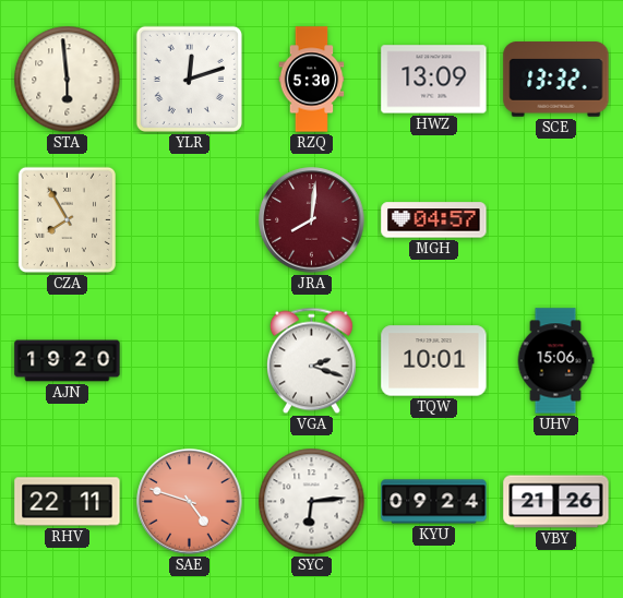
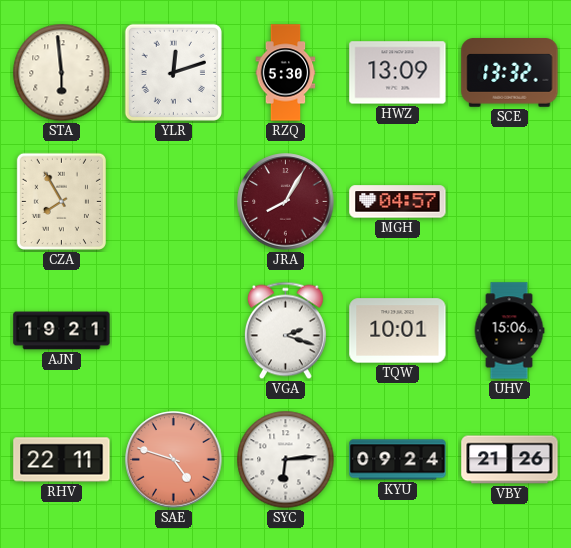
JRA: 8:01 -> 8:05
AJN: 19:20 -> 19:21
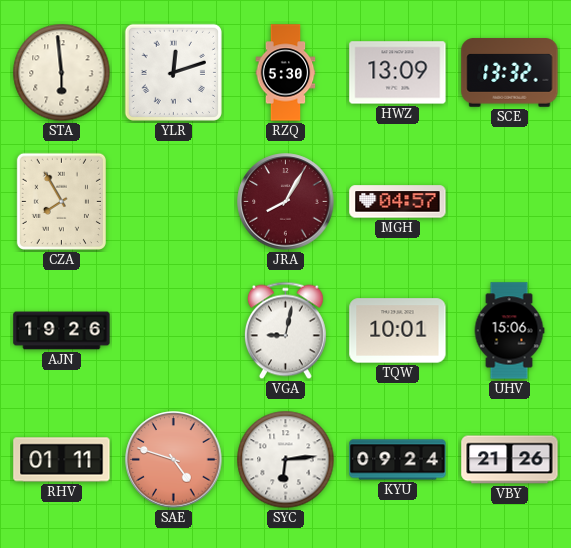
AJN: 19:21 -> 19:26
VGA: 2:18 -> 9:02
RHV: 22:11 -> 01:11
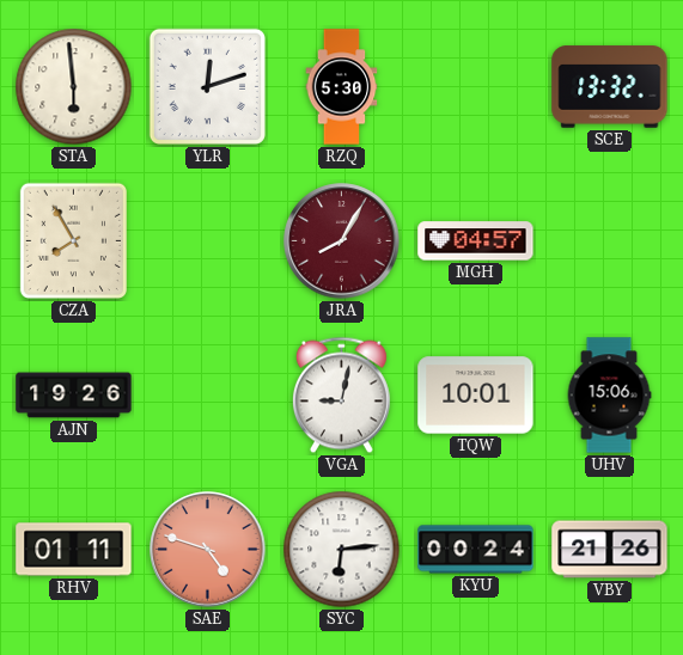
HWZ: 13:09 -> none
KYU: 09:24 -> 00:24
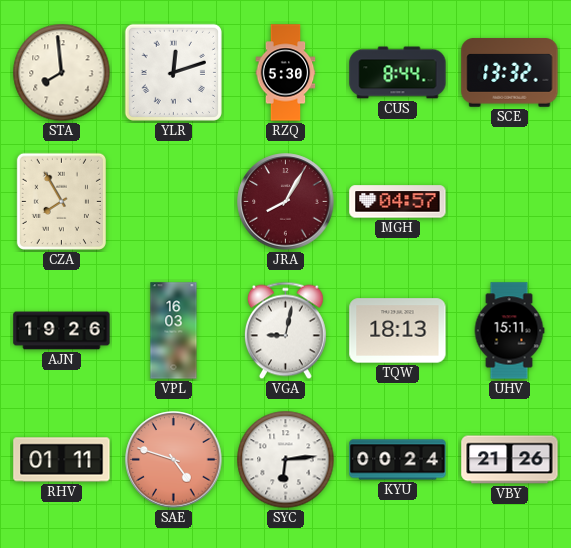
STA: 5:59 -> 7:59
CUS: none -> 8:44
VPL: none -> 16:03
TQW: 10:01 -> 18:13
UHV: 15:06 -> 15:11
